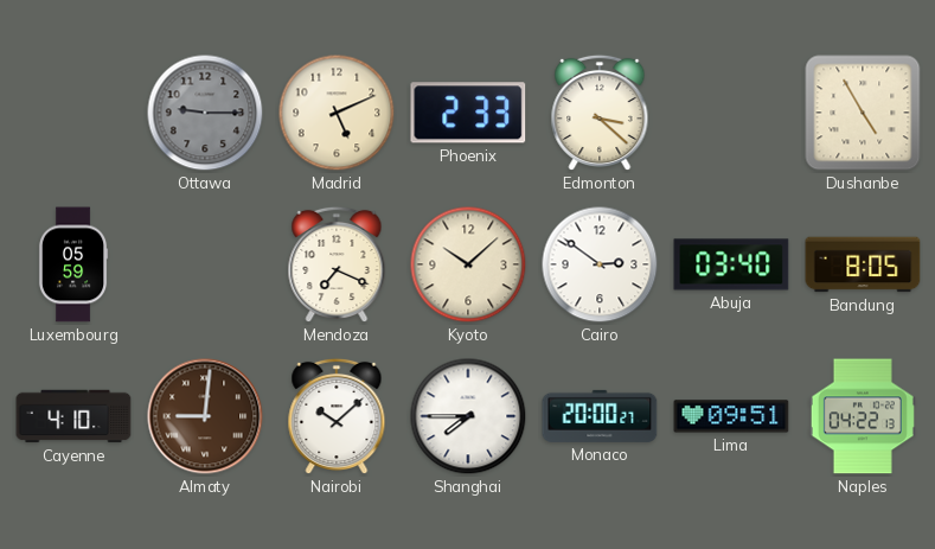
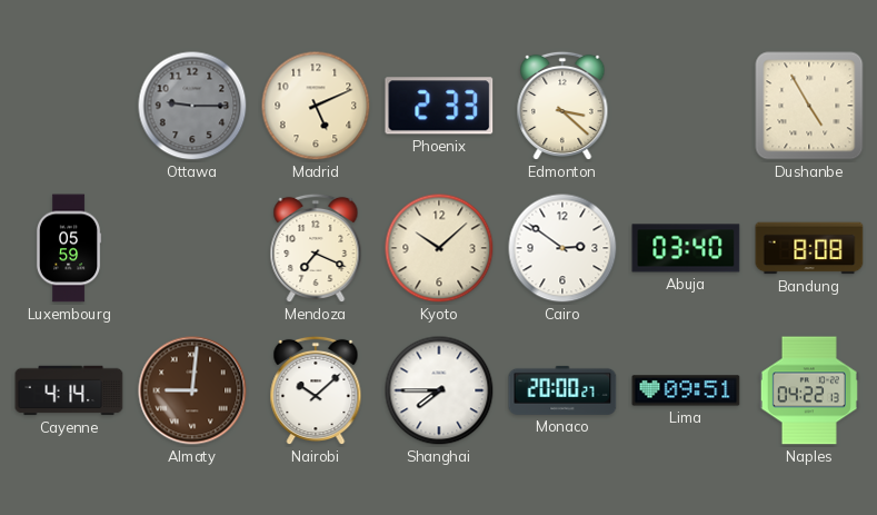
Bandung: 8:05 -> 8:08
Cayenne: 4:10 -> 4:14
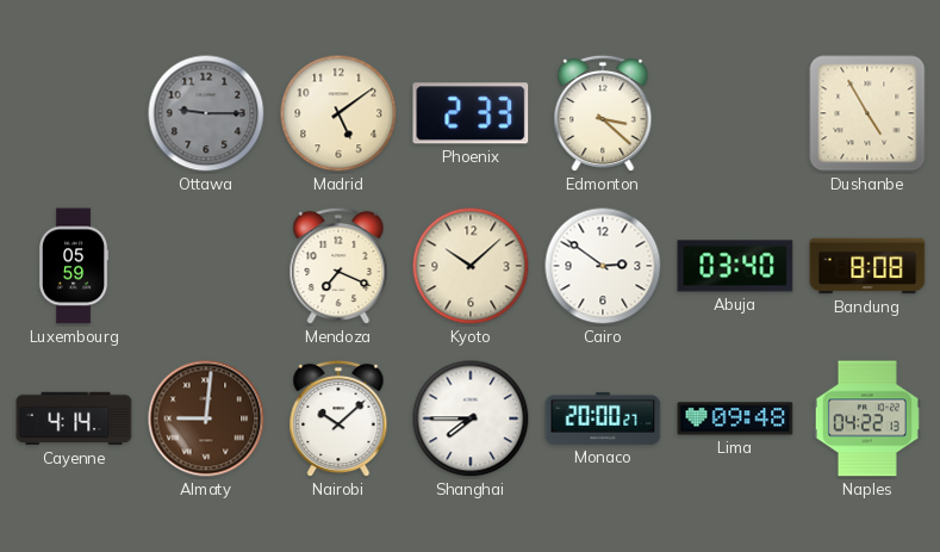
Madrid: 5:11 -> 5:09
Lima: 09:51 -> 09:48
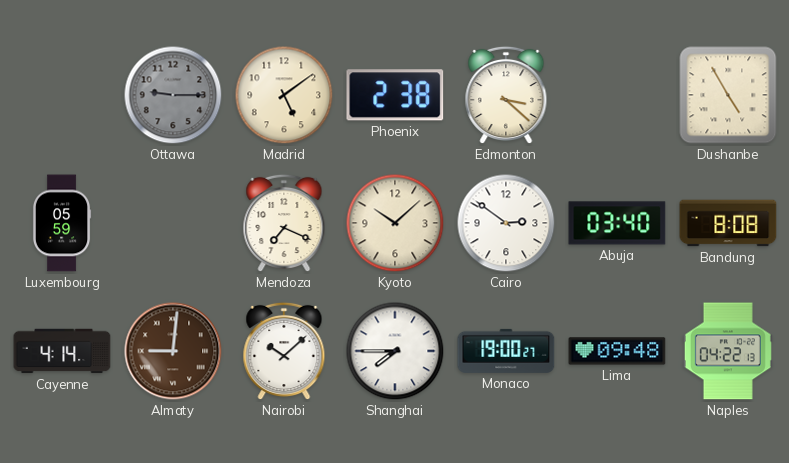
Phoenix: 2:33 -> 2:38
Monaco: 20:00 -> 19:00
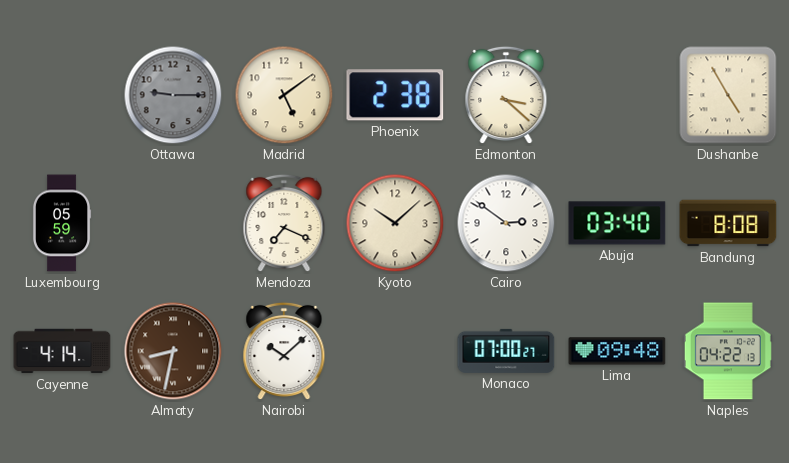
Almaty: 9:01 -> 8:32
Shanghai: 7:45 -> none
Monaco: 19:00 -> 07:00
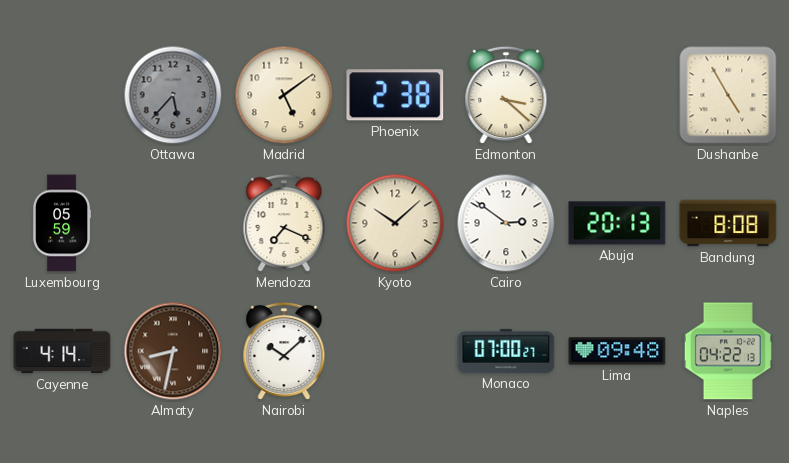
Ottawa: 9:15 -> 5:37
Abuja: 03:40 -> 20:13
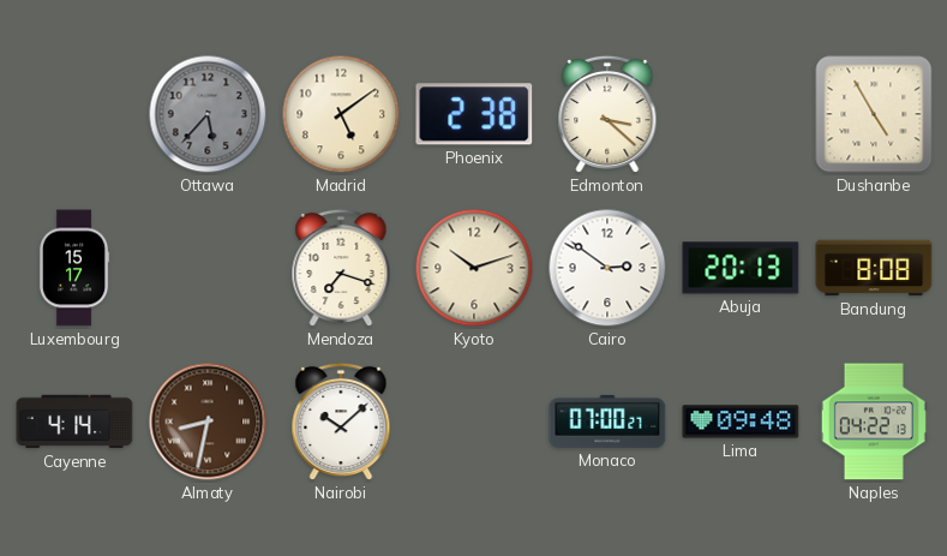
Luxembourg: 05:59 -> 15:17
Mendoza: 7:19 -> 7:18
Kyoto: 10:08 -> 10:12
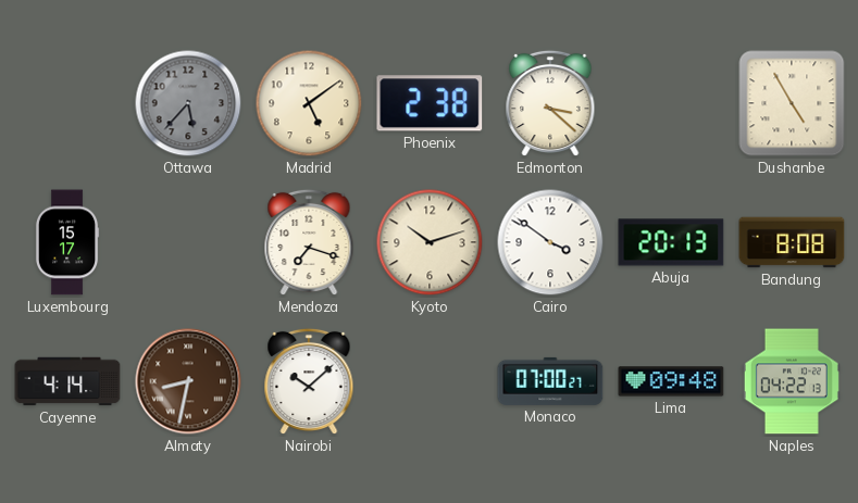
Cairo: 2:51 -> 3:51
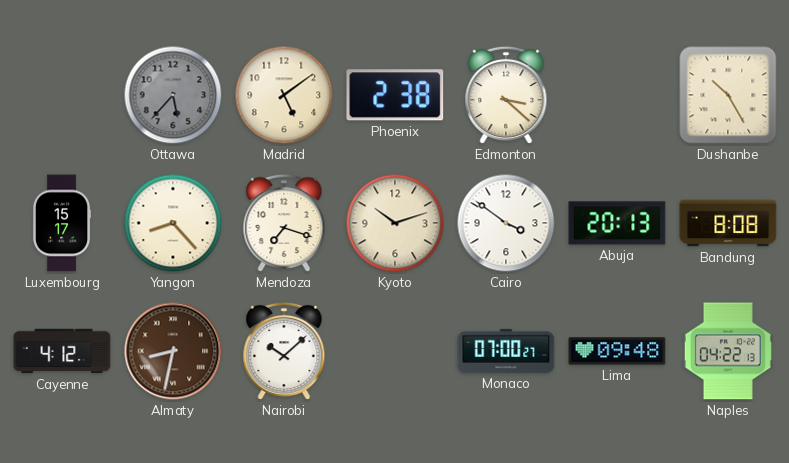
Dushanbe: 4:55 -> 10:25
Yangon: none -> 8:23
Cayenne: 4:14 -> 4:12
